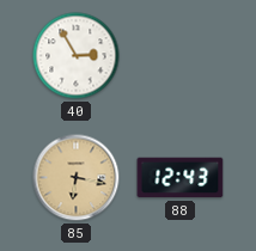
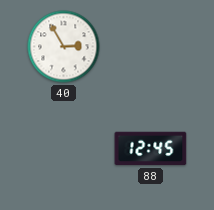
85: 6:17 -> none
88: 12:43 -> 12:45
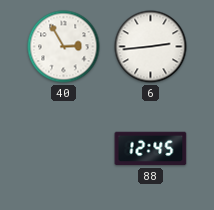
6: none -> 2:44
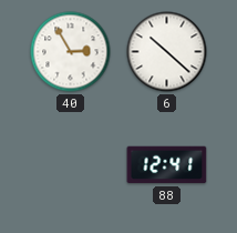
6: 2:44 -> 10:22
88: 12:45 -> 12:41
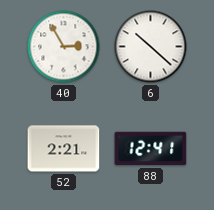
52: none -> 2:21
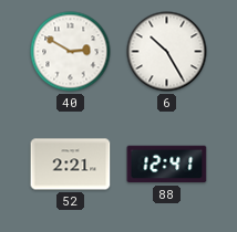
40: 2:55 -> 2:50
6: 10:22 -> 10:25
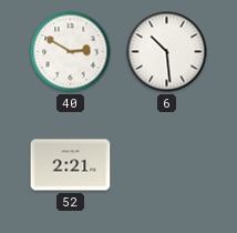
6: 10:25 -> 10:29
88: 12:41 -> none
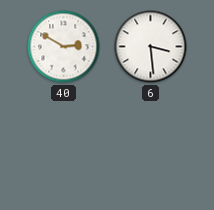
6: 10:29 -> 3:29
52: 2:21 -> none
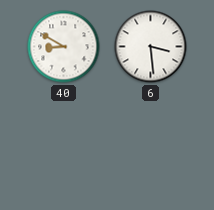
40: 2:50 -> 8:50
